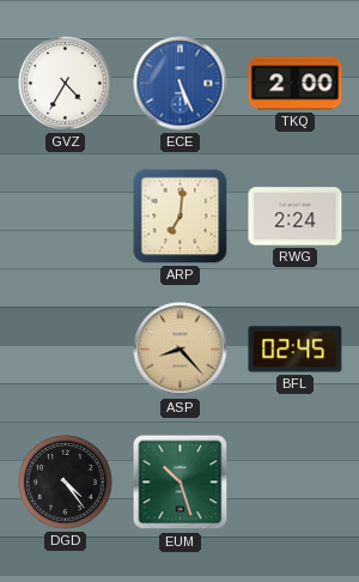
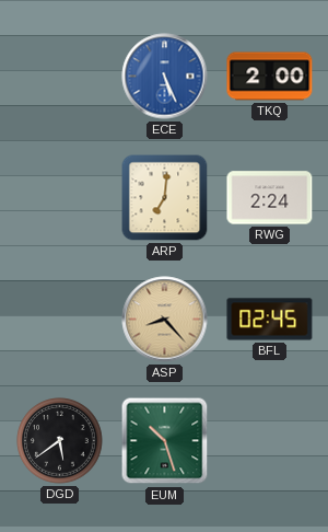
GVZ: 4:35 -> none
DGD: 4:24 -> 5:39
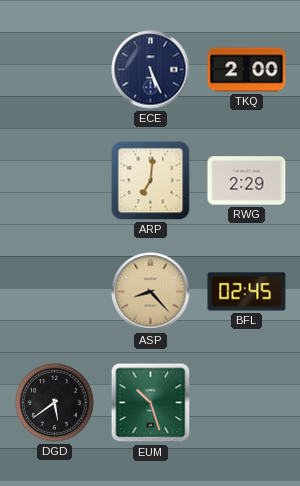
ECE dial: blue -> navy
RWG: 2:24 -> 2:29
